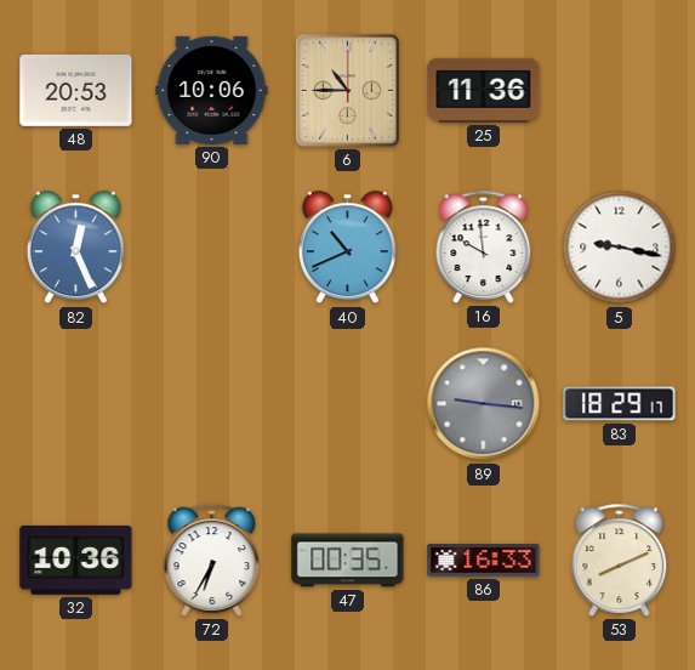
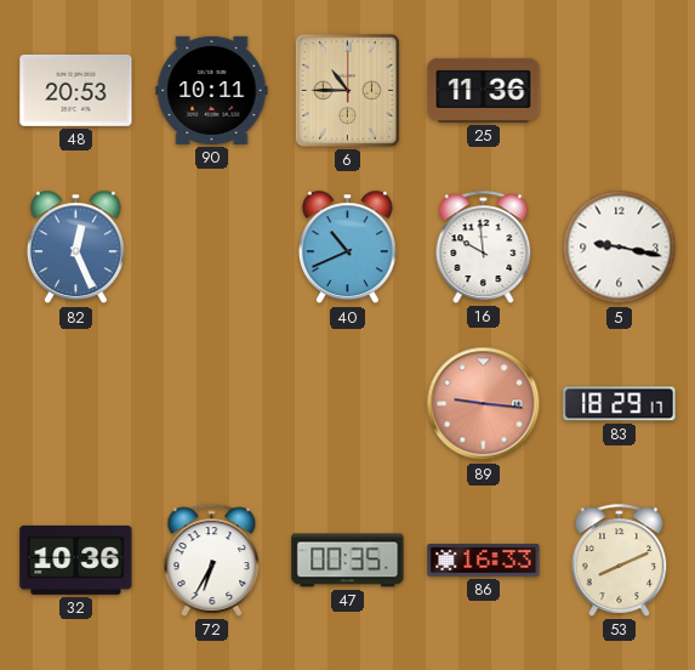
90: 10:06 -> 10:11
89 dial: grey -> salmon
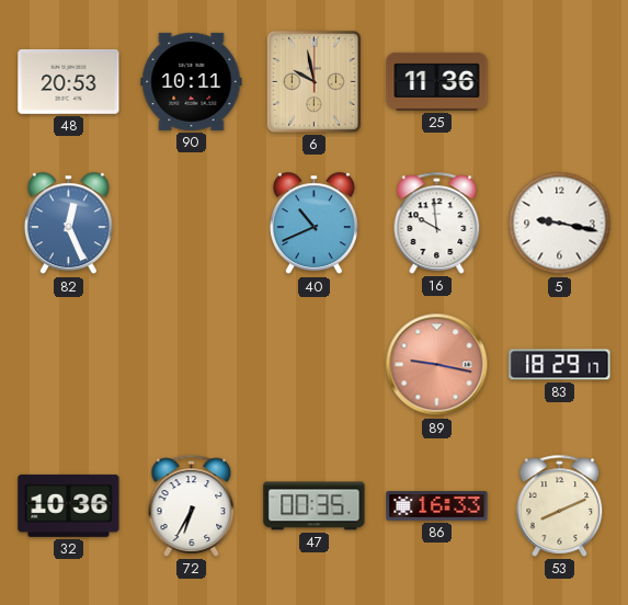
6: 10:45 -> 9:58
89: 9:16 -> 9:17
